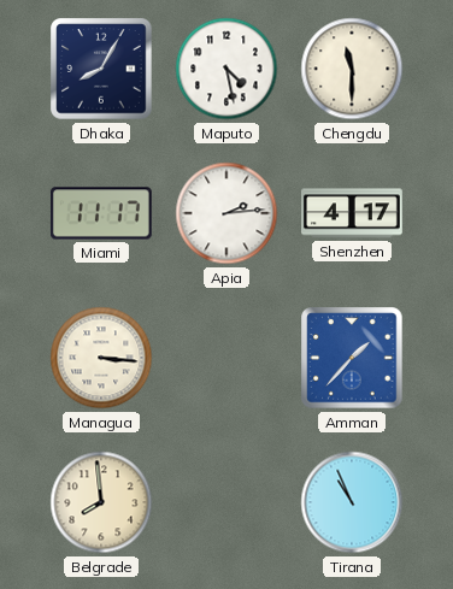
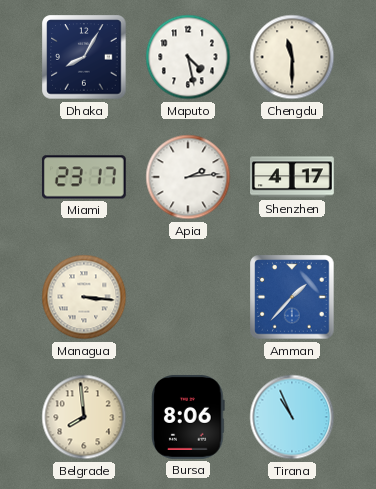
Miami: 11:17 -> 23:17
Bursa: none -> 8:06
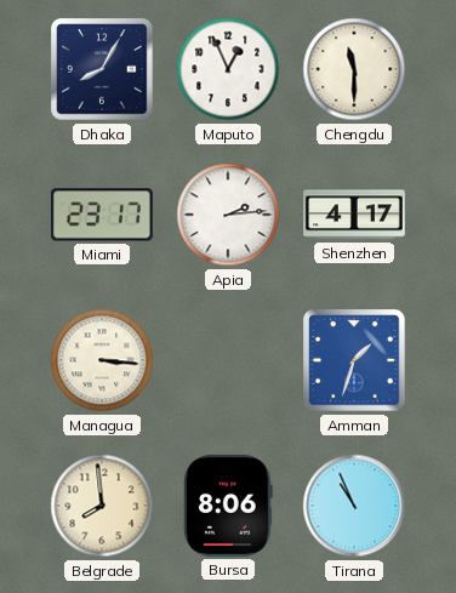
Maputo: 4:28 -> 12:56
Amman: 1:37 -> 1:33
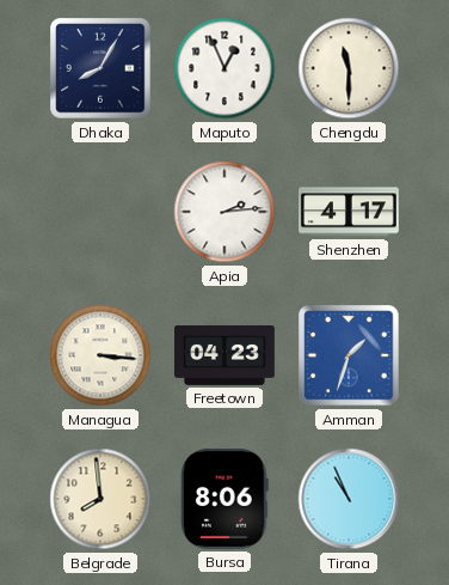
Miami: 23:17 -> none
Freetown: none -> 04:23
